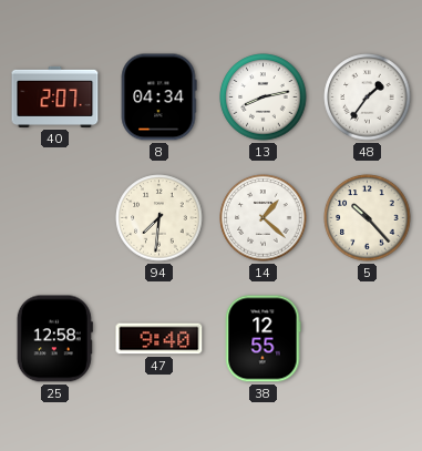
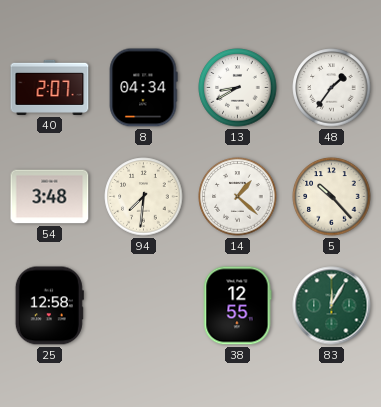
13: 8:13 -> 8:40
54: none -> 3:48
47: 9:40 -> none
83: none -> 12:05
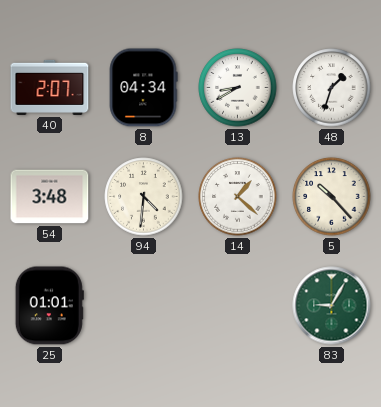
48: 1:36 -> 1:33
94: 7:31 -> 4:31
25: 12:58 -> 01:01
38: 12:55 -> none
83: 12:05 -> 9:05
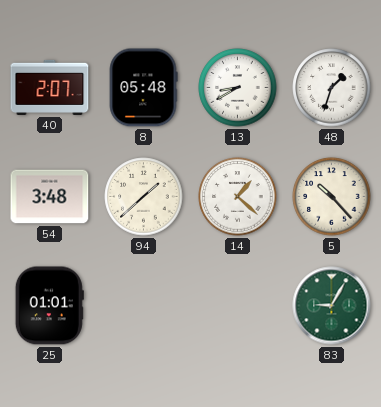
8: 04:34 -> 05:48
94: 4:31 -> 1:38
